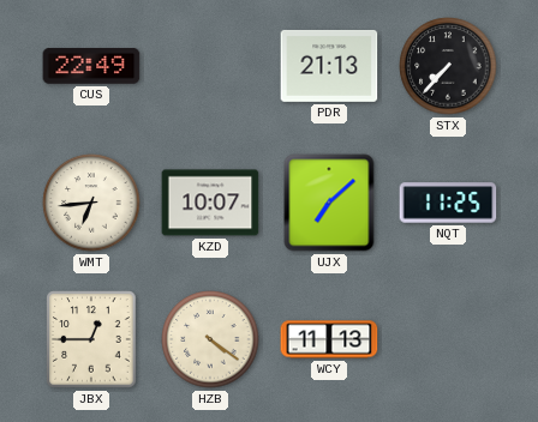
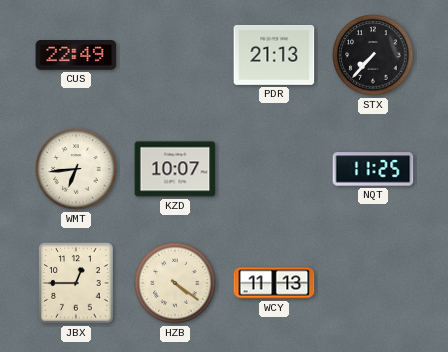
UJX: 7:08 -> none
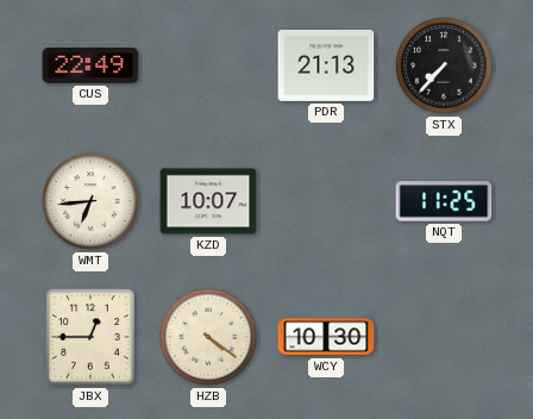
WCY: 11:13 -> 10:30
